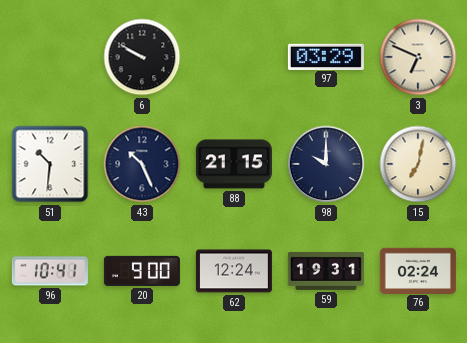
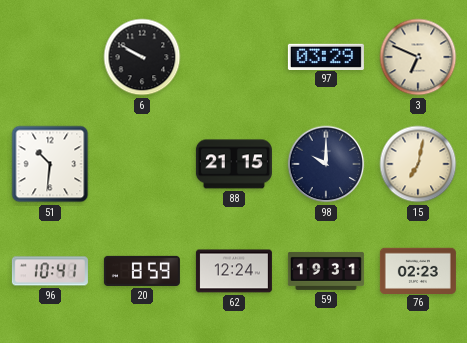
43: 10:26 -> none
20: 9:00 -> 8:59
76: 02:24 -> 02:23
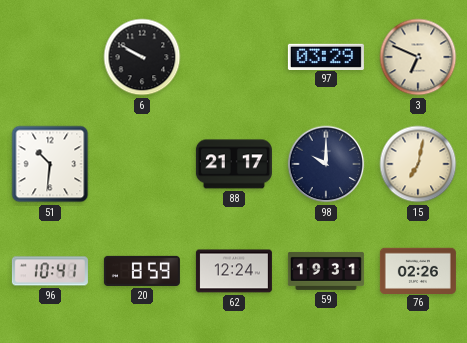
88: 21:15 -> 21:17
76: 02:23 -> 02:26
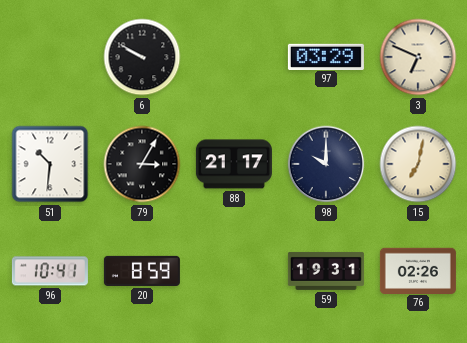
79: none -> 3:05
62: 12:24 -> none
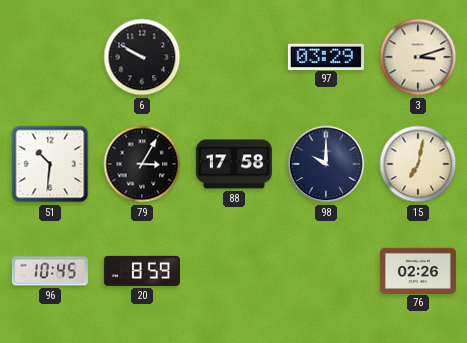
3: 6:49 -> 3:12
88: 21:17 -> 17:58
96: 10:41 -> 10:45
59: 19:31 -> none
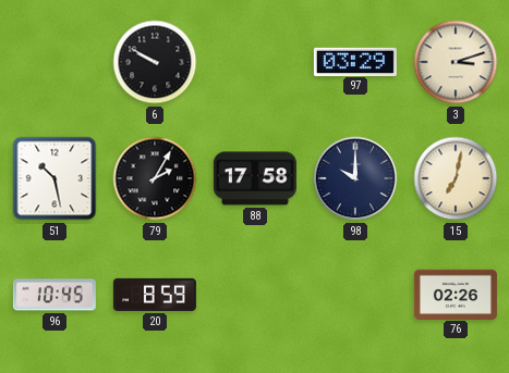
51: 10:31 -> 10:28
79: 3:05 -> 2:05
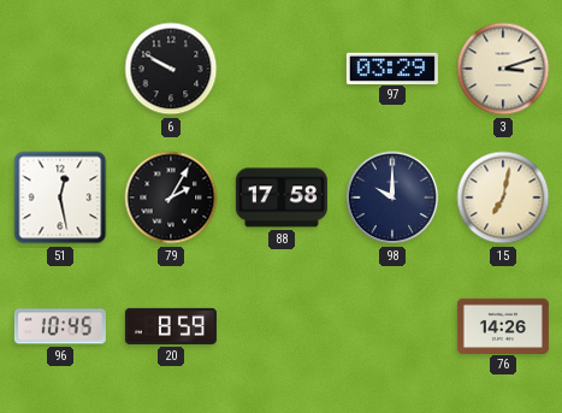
51: 10:28 -> 12:28
76: 02:26 -> 14:26
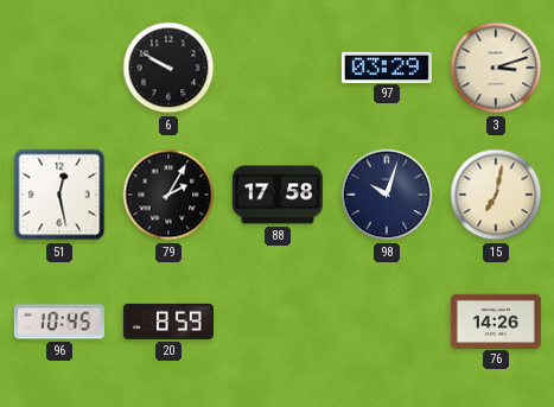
98: 10:00 -> 10:03
